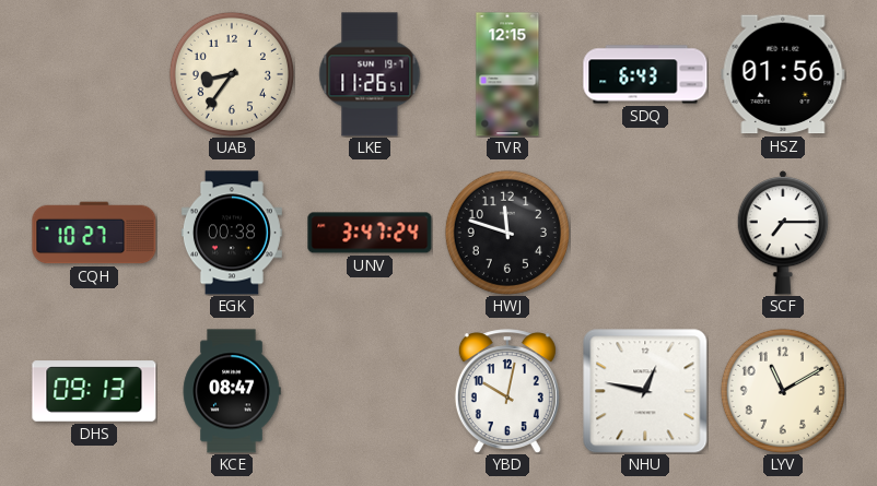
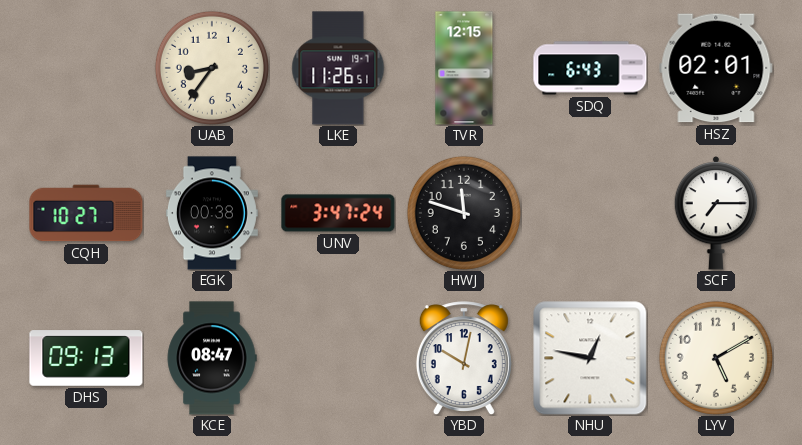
HSZ: 01:56 -> 02:01
LYV: 11:10 -> 5:10
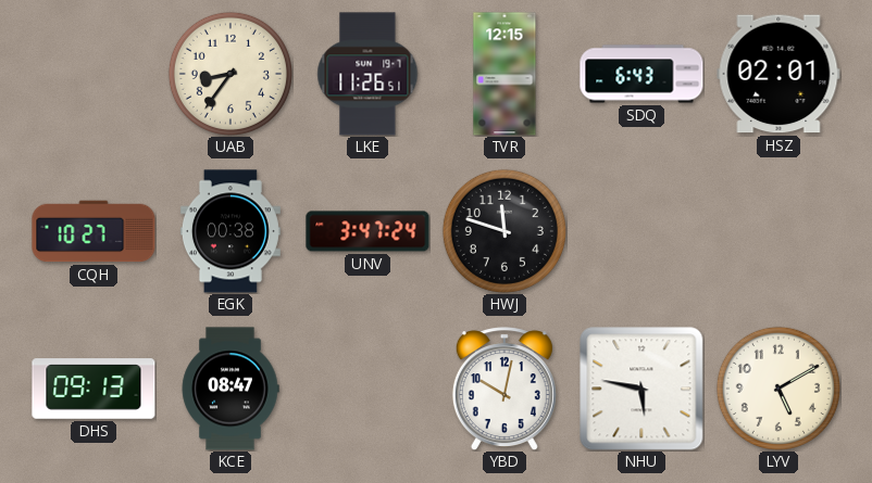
SCF: 7:15 -> none
NHU: 12:47 -> 5:47
